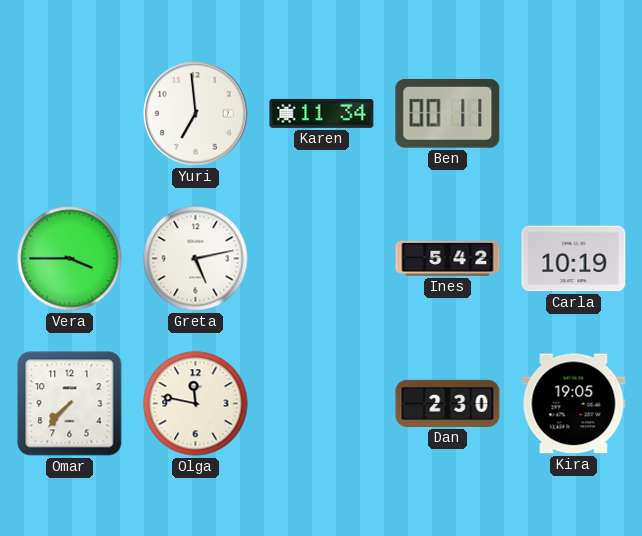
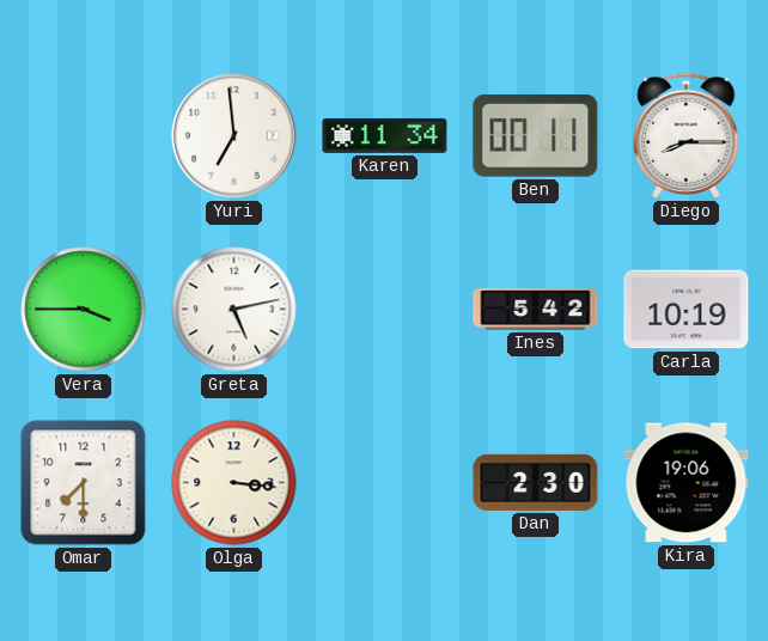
Diego: none -> 8:15
Omar: 7:37 -> 7:30
Olga: 11:47 -> 3:16
Kira: 19:05 -> 19:06
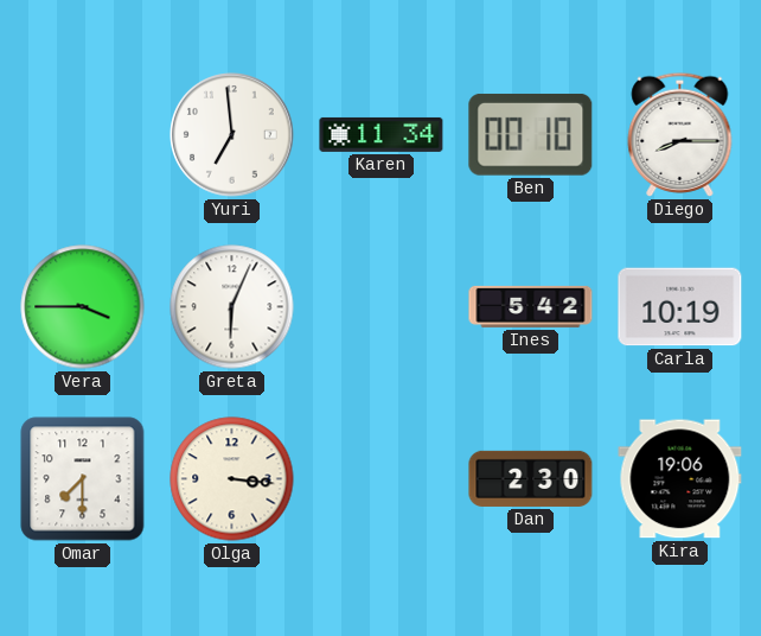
Ben: 00:11 -> 00:10
Greta: 5:13 -> 6:04
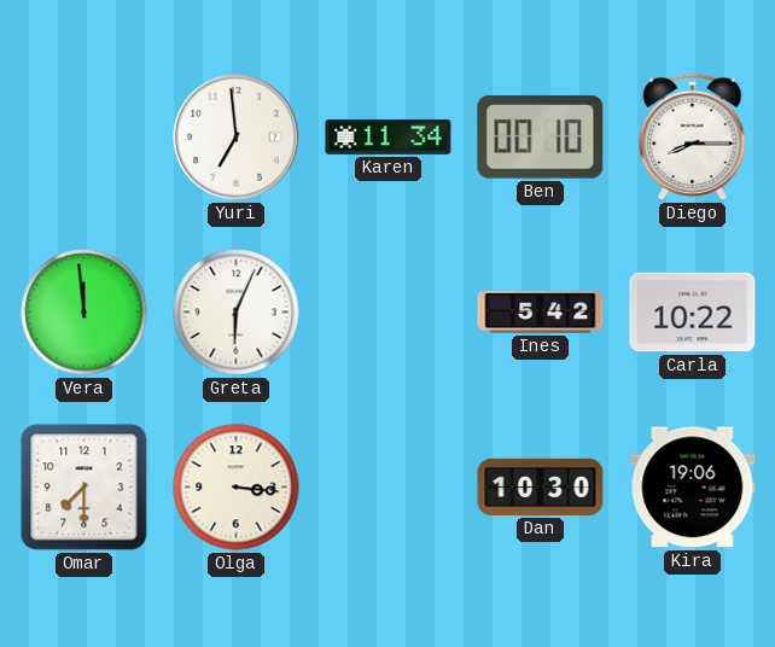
Vera: 3:45 -> 11:59
Carla: 10:19 -> 10:22
Dan: 2:30 -> 10:30
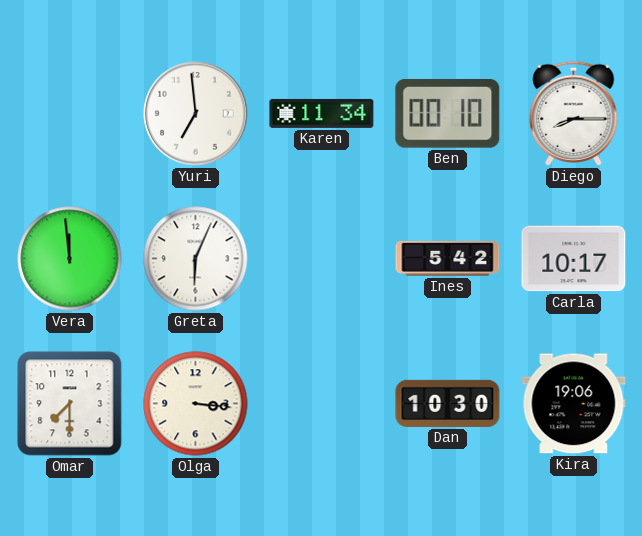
Carla: 10:22 -> 10:17
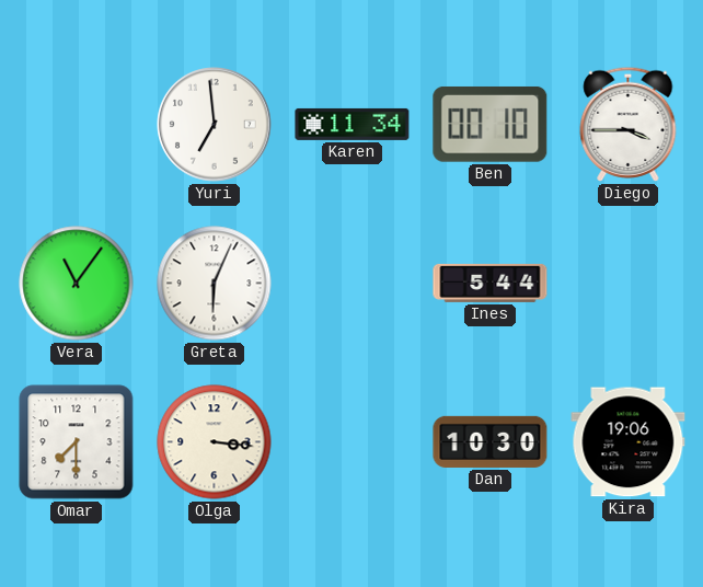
Diego: 8:15 -> 3:45
Vera: 11:59 -> 11:06
Ines: 5:42 -> 5:44
Carla: 10:17 -> none
